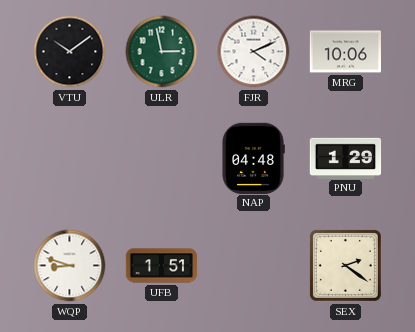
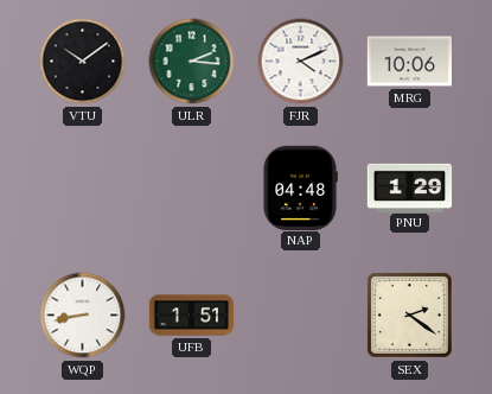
ULR: 2:58 -> 2:16
WQP: 8:48 -> 8:43
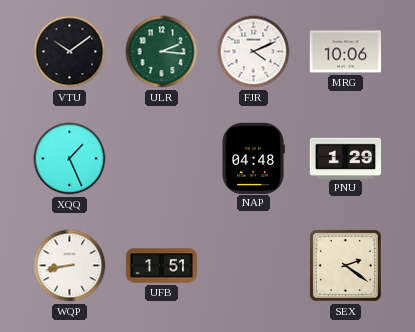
XQQ: none -> 1:26
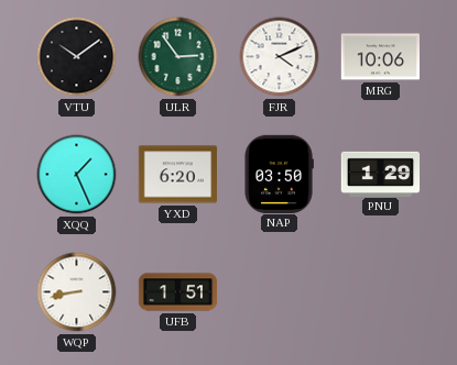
ULR: 2:16 -> 2:54
YXD: none -> 6:20
NAP: 04:48 -> 03:50
SEX: 2:21 -> none
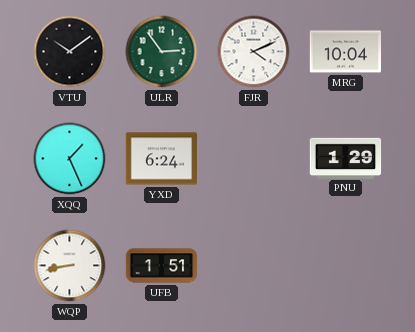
MRG: 10:06 -> 10:04
YXD: 6:20 -> 6:24
NAP: 03:50 -> none
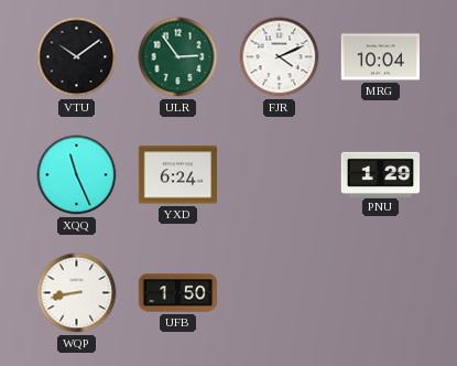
XQQ: 1:26 -> 11:26
UFB: 1:51 -> 1:50
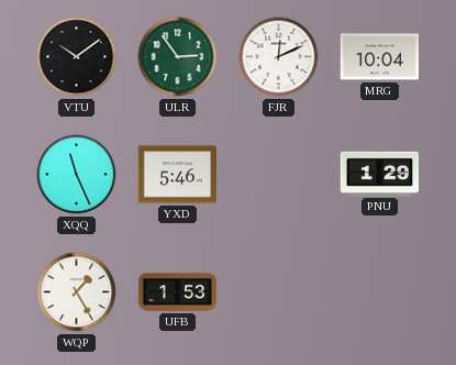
FJR: 4:11 -> 12:11
YXD: 6:24 -> 5:46
WQP: 8:43 -> 1:25
UFB: 1:50 -> 1:53
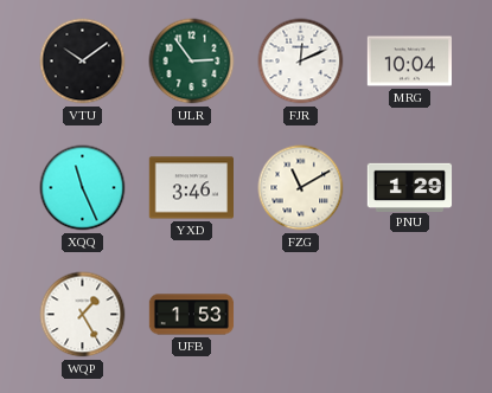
YXD: 5:46 -> 3:46
FZG: none -> 11:10
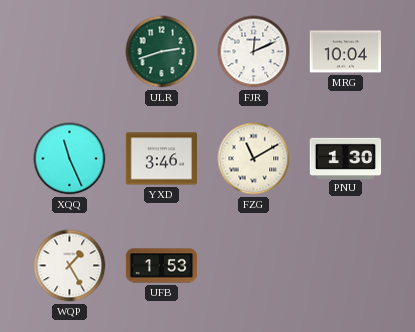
VTU: 10:09 -> none
ULR: 2:54 -> 2:42
PNU: 1:29 -> 1:30
